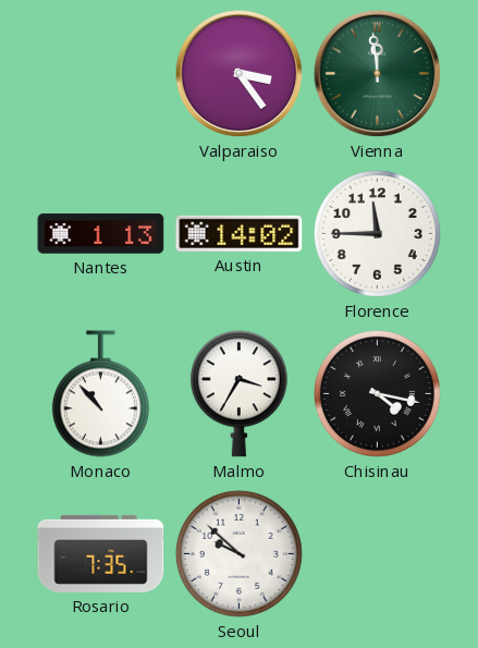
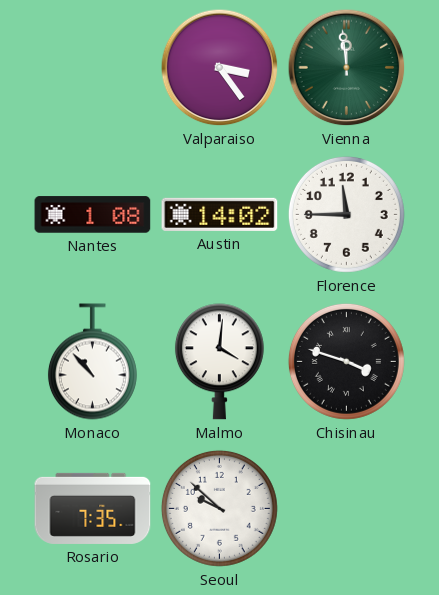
Nantes: 1:13 -> 1:08
Malmo: 3:35 -> 4:01
Chisinau: 4:17 -> 3:48
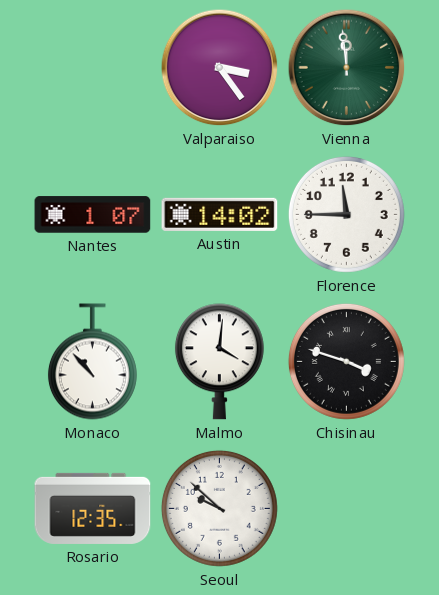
Nantes: 1:08 -> 1:07
Rosario: 7:35 -> 12:35
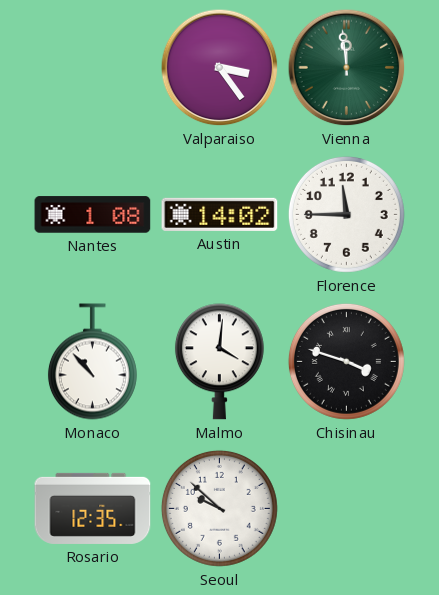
Nantes: 1:07 -> 1:08
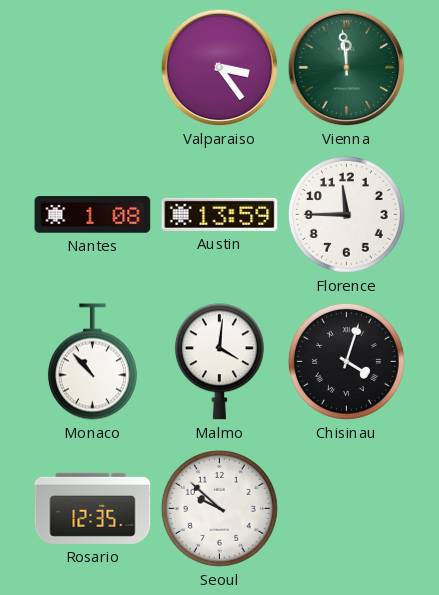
Austin: 14:02 -> 13:59
Chisinau: 3:48 -> 4:03
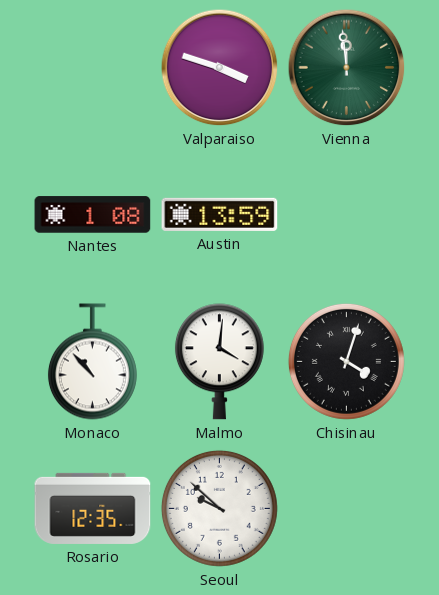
Valparaiso: 3:24 -> 3:48
Florence: 11:45 -> none
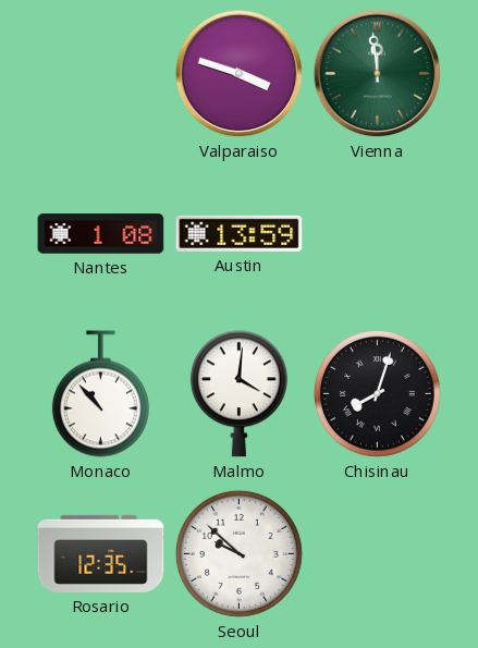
Chisinau: 4:03 -> 8:03
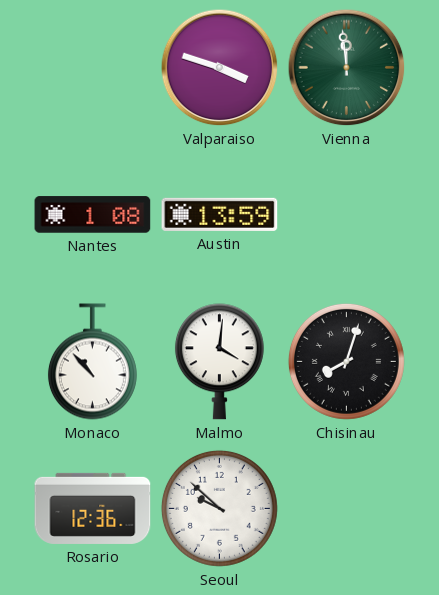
Rosario: 12:35 -> 12:36
